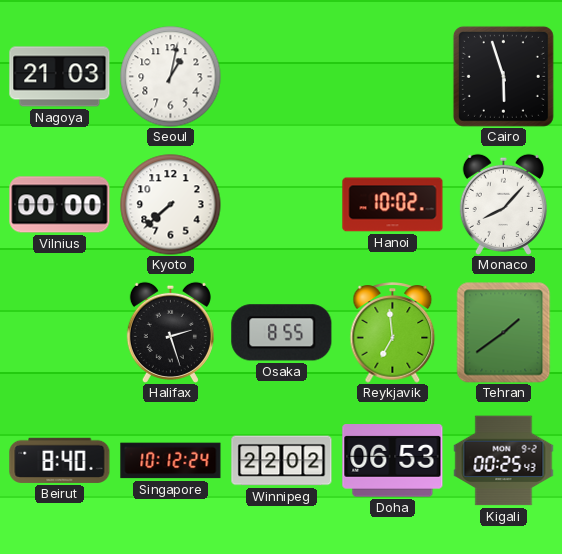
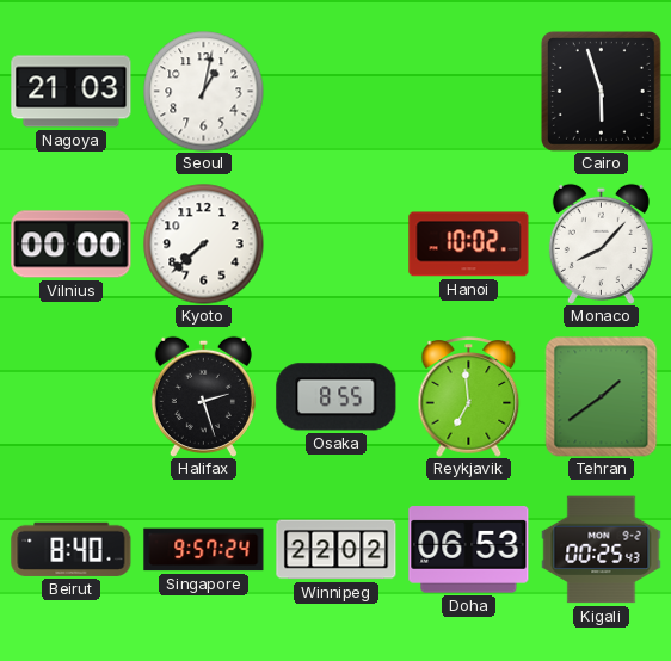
Singapore: 10:12 -> 9:57
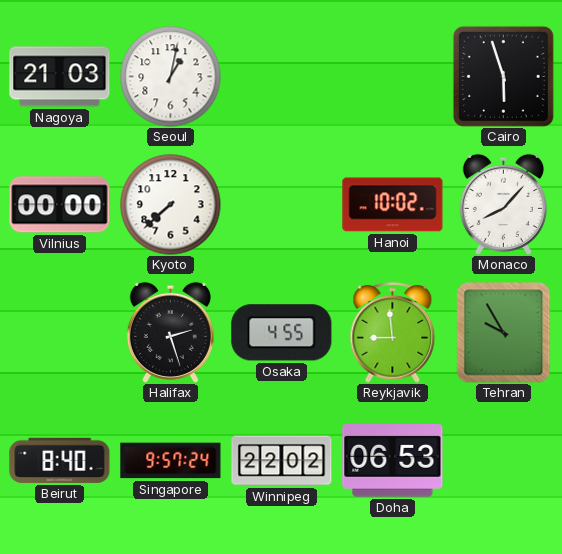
Osaka: 8:55 -> 4:55
Reykjavik: 6:59 -> 8:59
Tehran: 1:39 -> 9:55
Kigali: 00:25 -> none
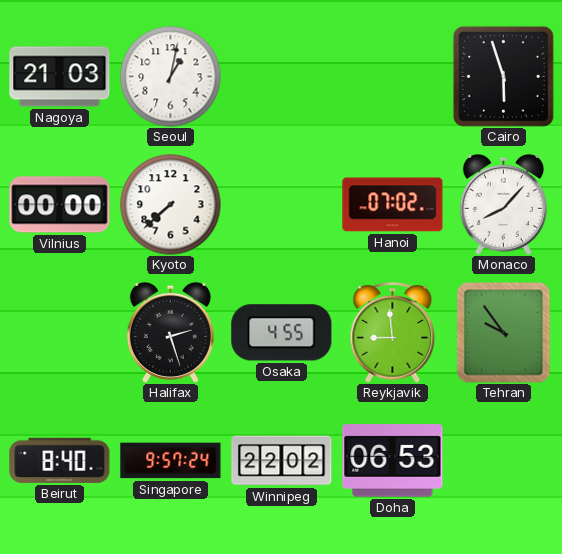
Hanoi: 10:02 -> 07:02
Tehran: 9:55 -> 9:54
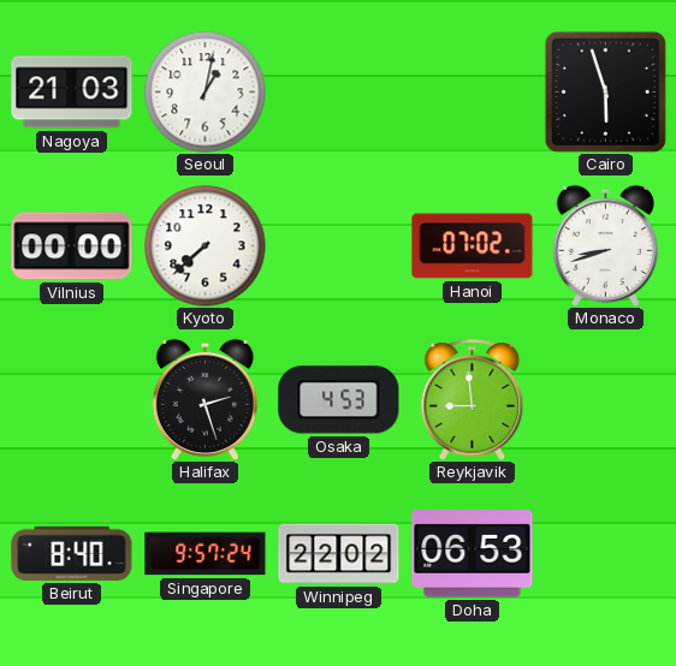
Monaco: 8:07 -> 8:42
Osaka: 4:55 -> 4:53
Tehran: 9:54 -> none
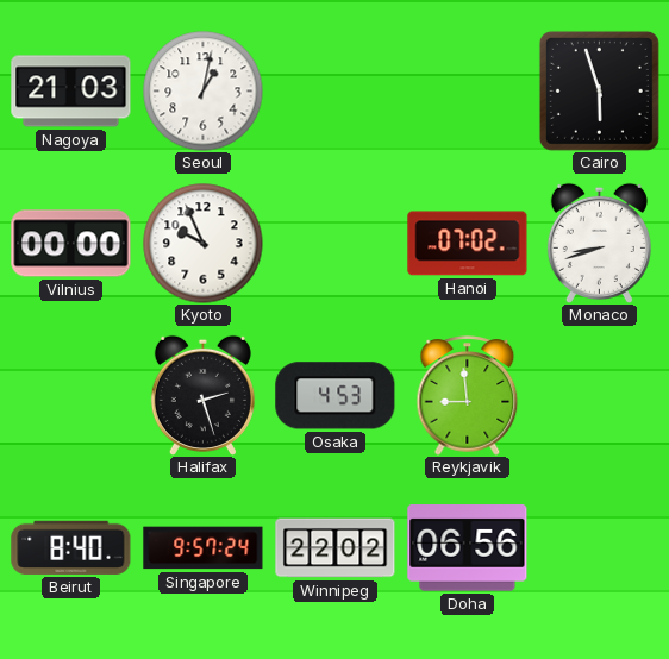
Kyoto: 7:38 -> 9:56
Doha: 06:53 -> 06:56
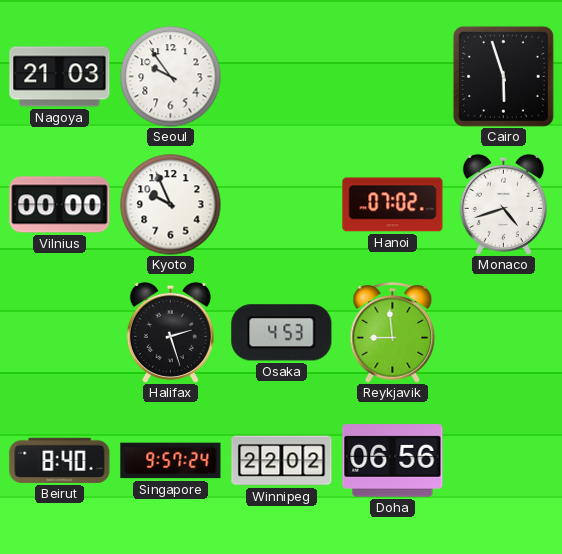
Seoul: 1:02 -> 9:54
Monaco: 8:42 -> 4:42
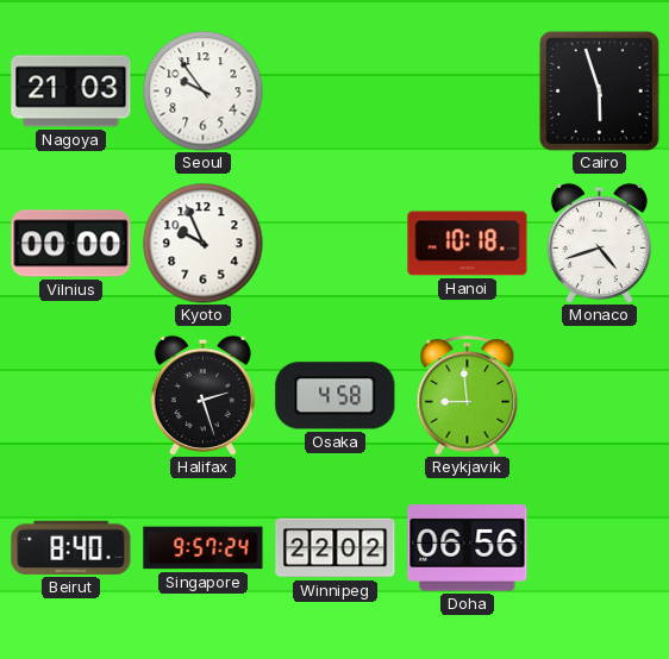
Hanoi: 07:02 -> 10:18
Osaka: 4:53 -> 4:58
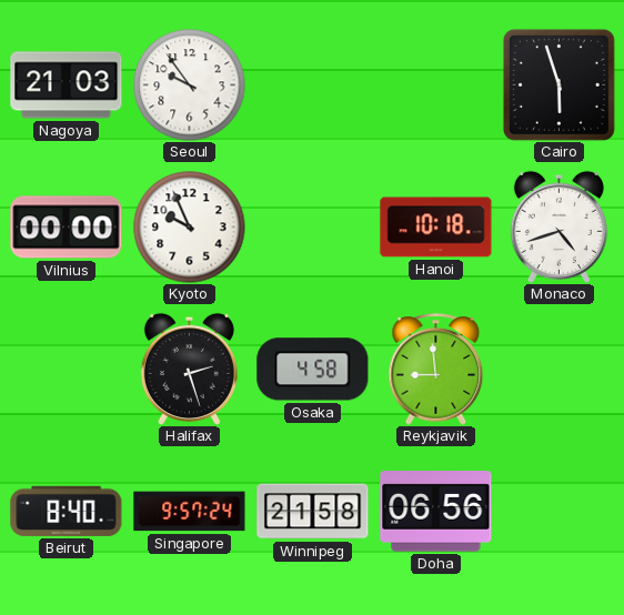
Winnipeg: 22:02 -> 21:58
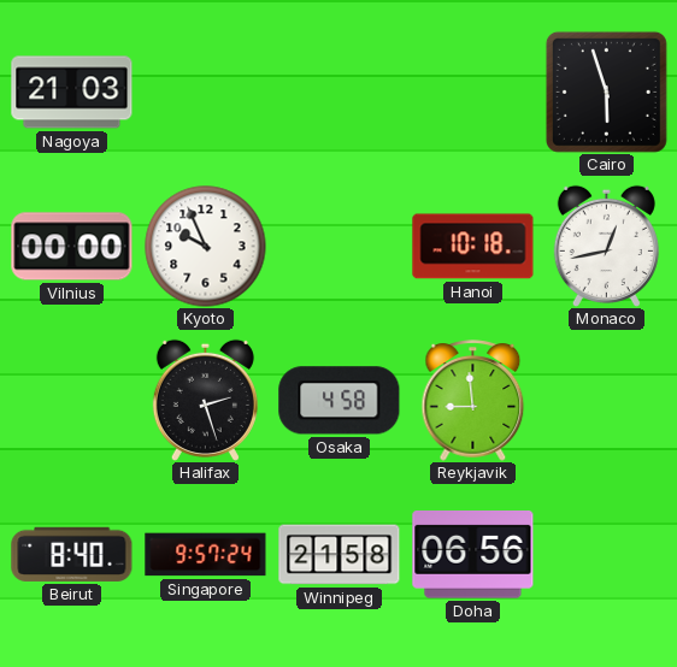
Seoul: 9:54 -> none
Monaco: 4:42 -> 12:43
